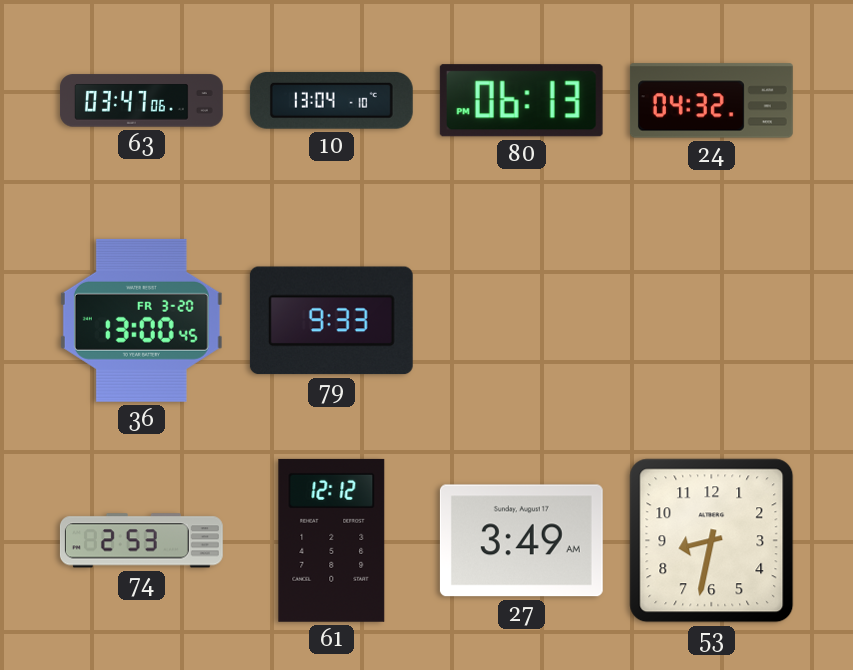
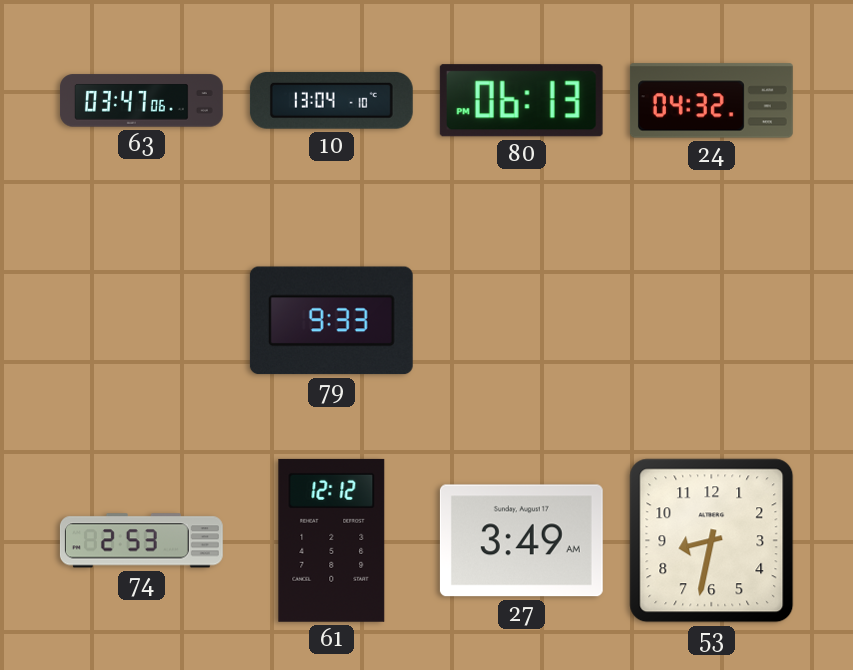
36: 13:00 -> none
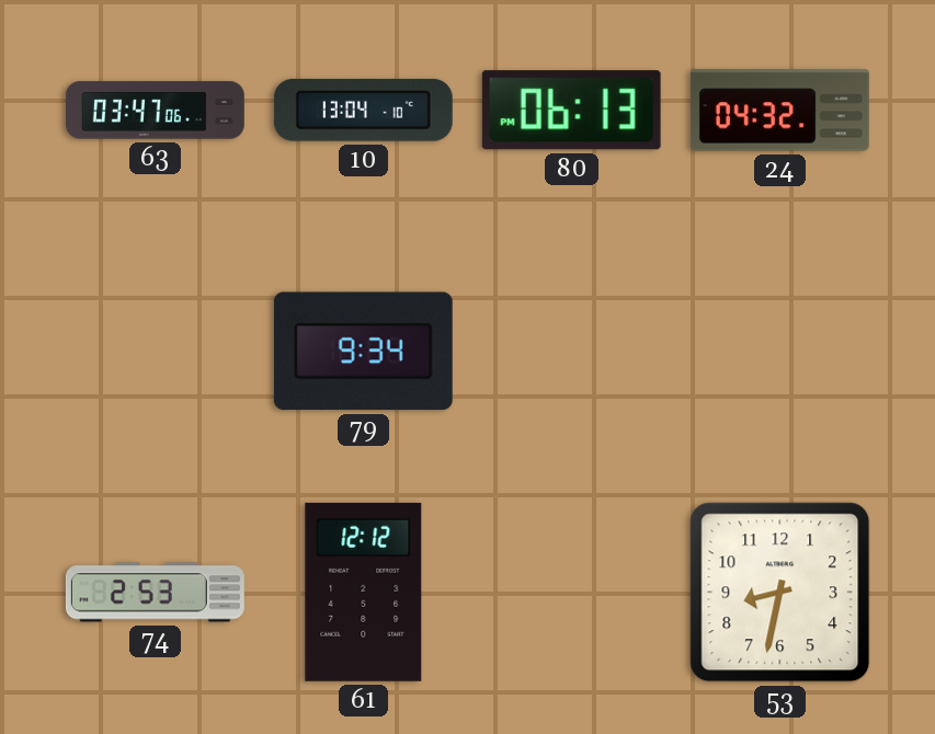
79: 9:33 -> 9:34
27: 3:49 -> none
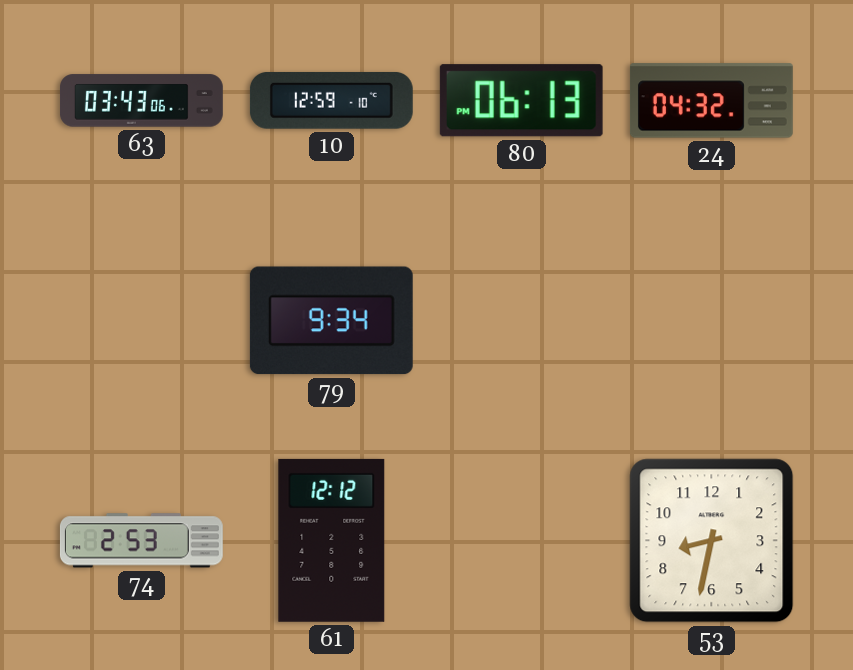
63: 03:47 -> 03:43
10: 13:04 -> 12:59
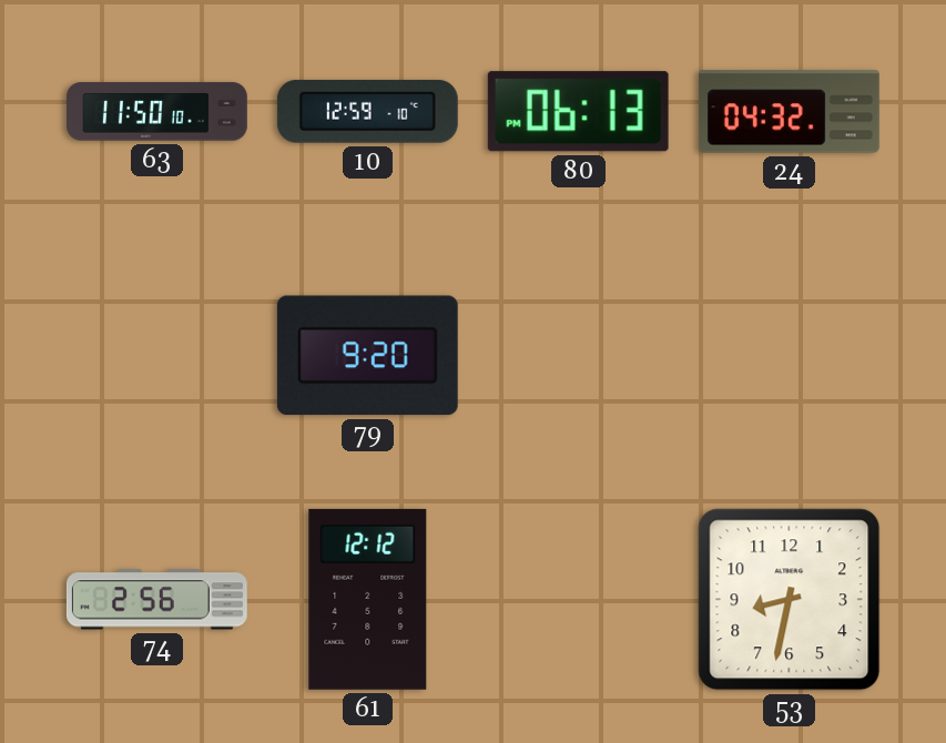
63: 03:43 -> 11:50
79: 9:34 -> 9:20
74: 2:53 -> 2:56
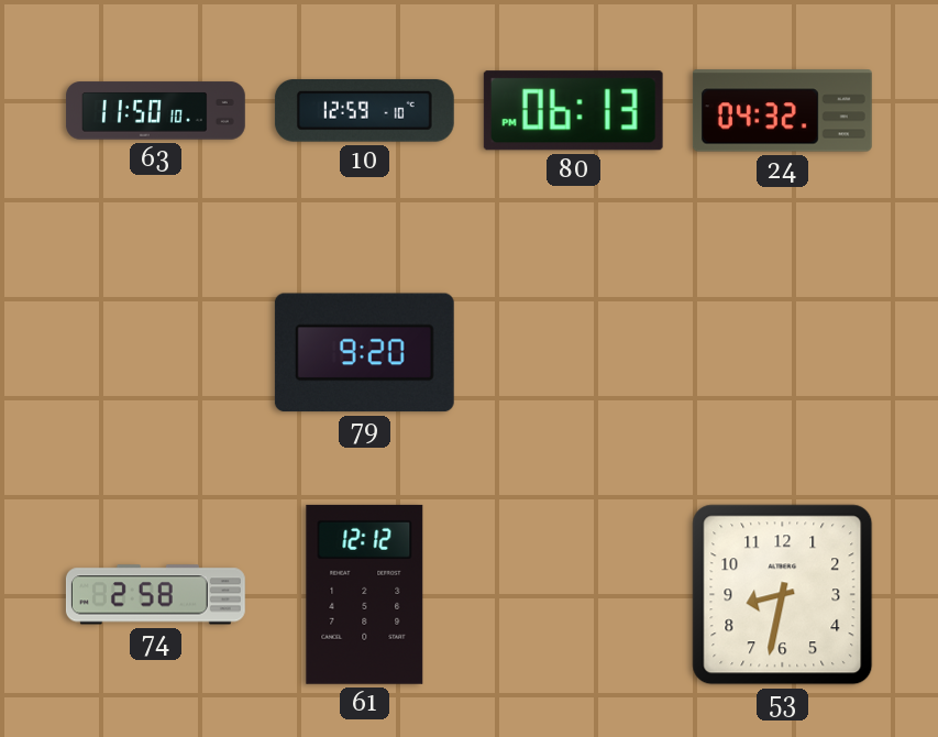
74: 2:56 -> 2:58
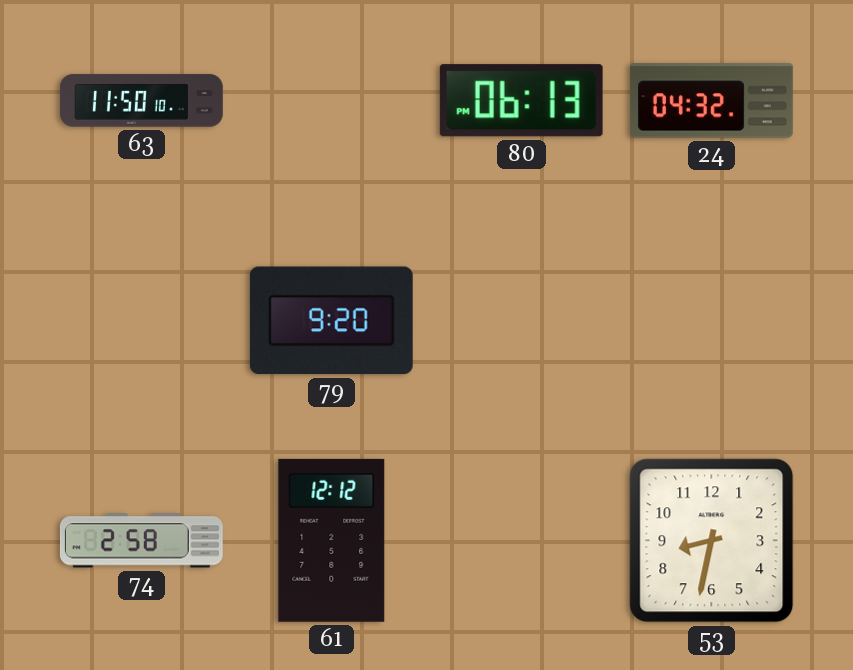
10: 12:59 -> none
